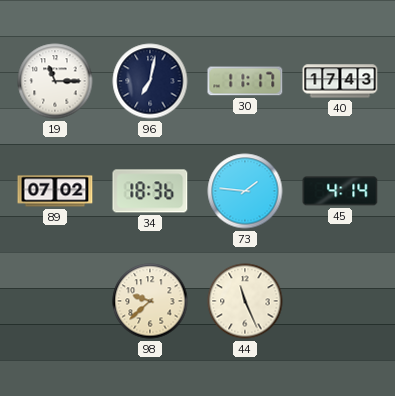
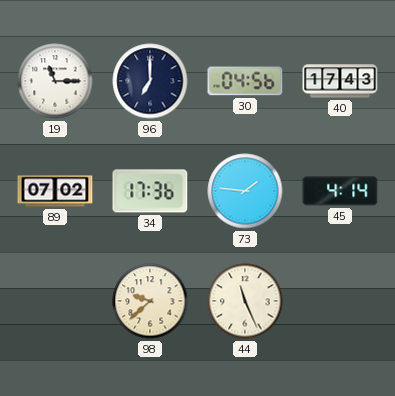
96: 7:02 -> 7:00
30: 11:17 -> 04:56
34: 18:36 -> 17:36
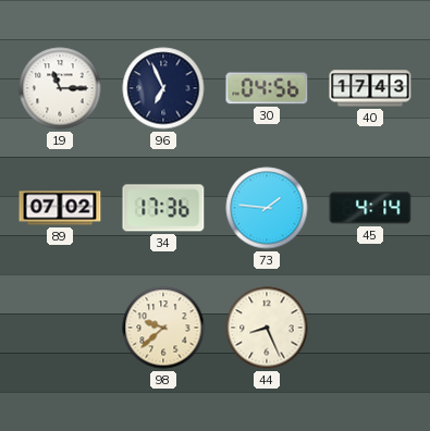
96: 7:00 -> 6:56
44: 11:26 -> 8:26
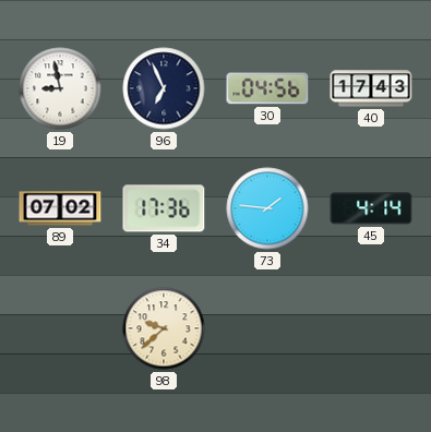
19: 11:15 -> 8:58
44: 8:26 -> none
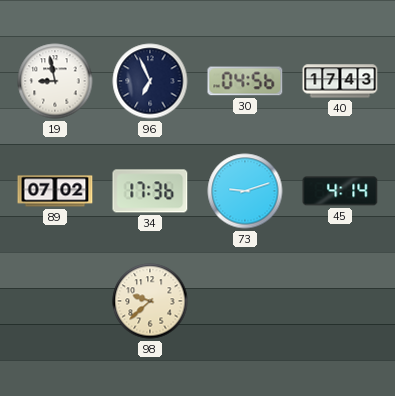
73: 1:46 -> 9:12
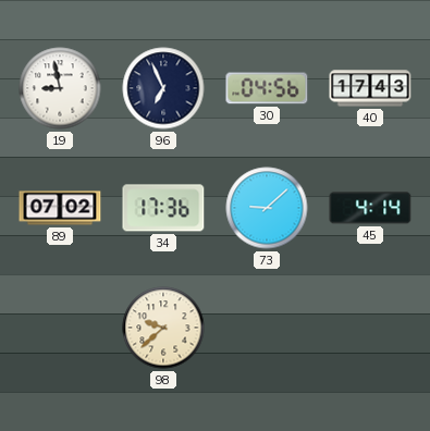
73: 9:12 -> 9:08
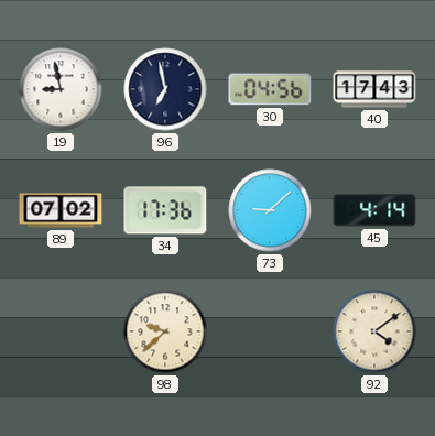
96: 6:56 -> 6:58
92: none -> 4:09
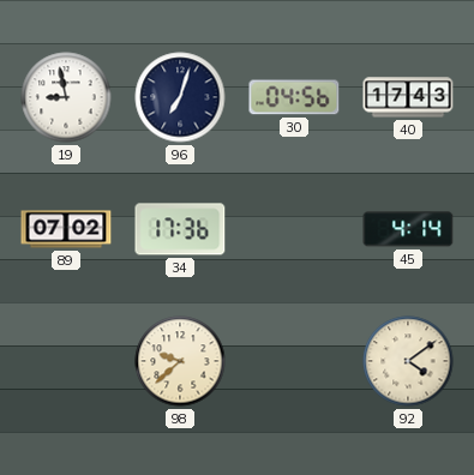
96: 6:58 -> 7:03
73: 9:08 -> none
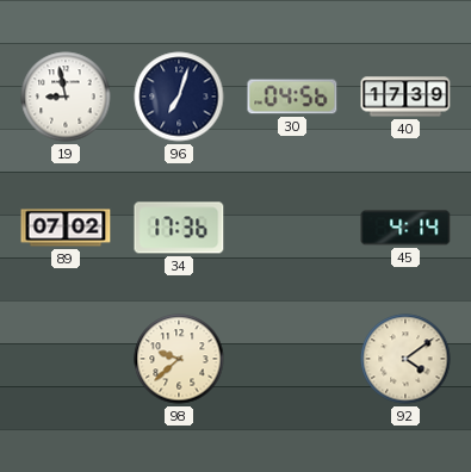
40: 17:43 -> 17:39
